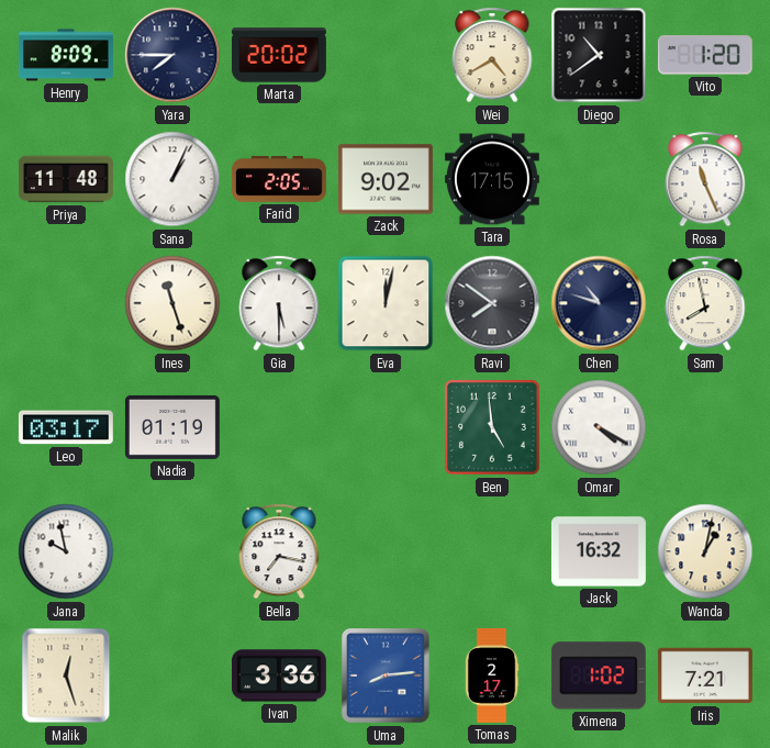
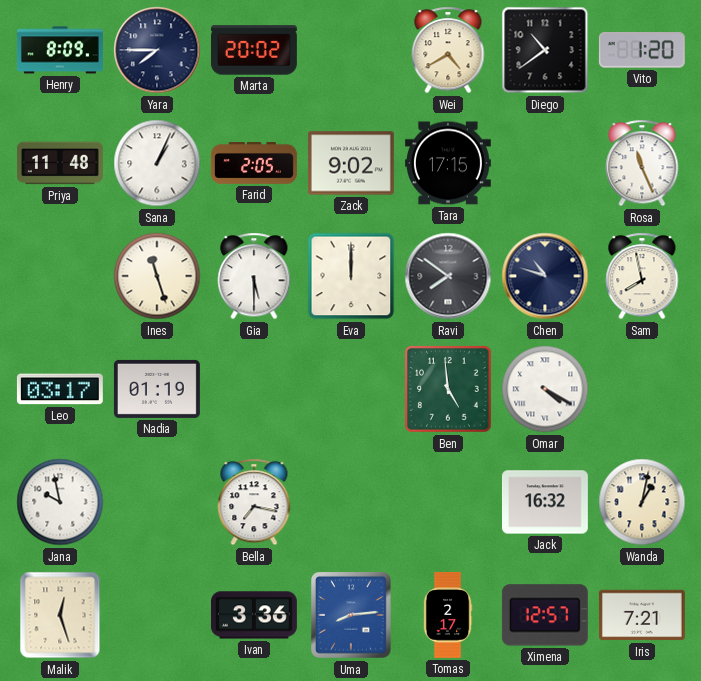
Eva: 12:02 -> 12:00
Ximena: 1:02 -> 12:57
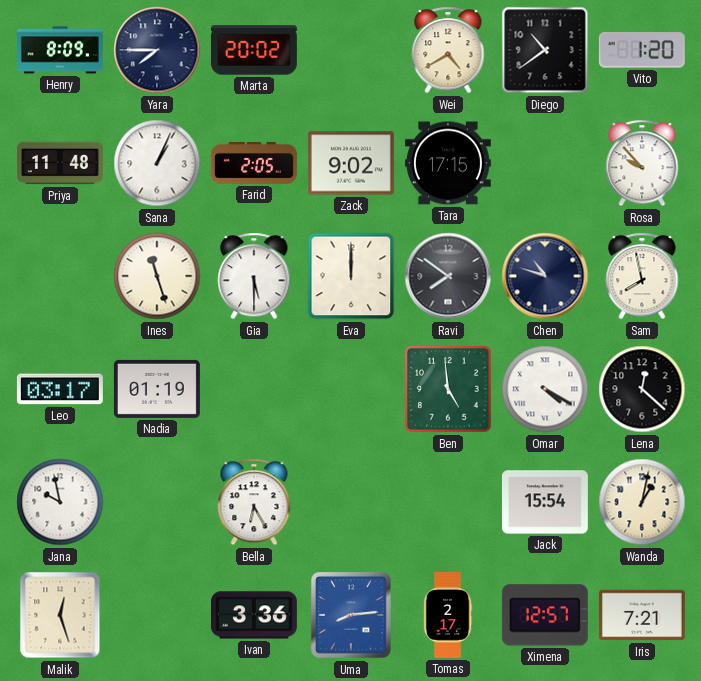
Rosa: 11:26 -> 9:53
Lena: none -> 12:22
Bella: 7:17 -> 6:25
Jack: 16:32 -> 15:54
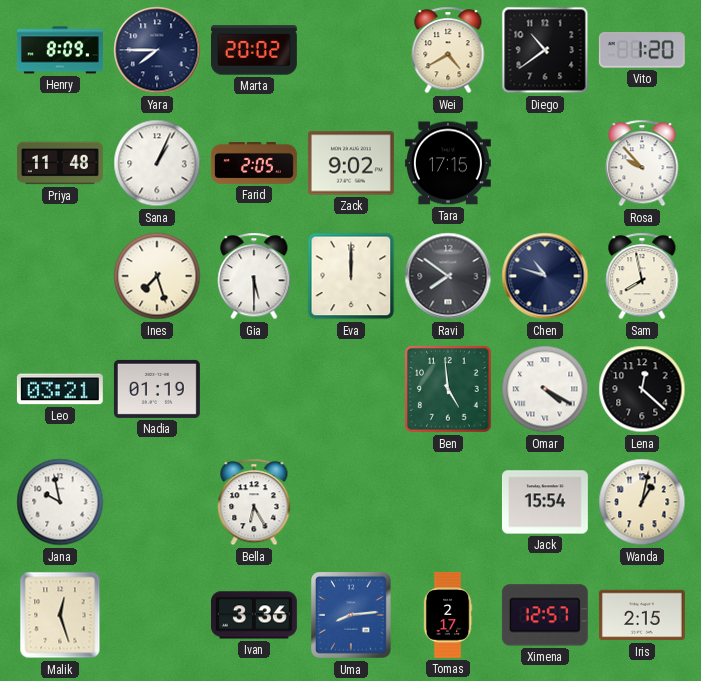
Ines: 11:27 -> 7:27
Leo: 03:17 -> 03:21
Iris: 7:21 -> 2:15
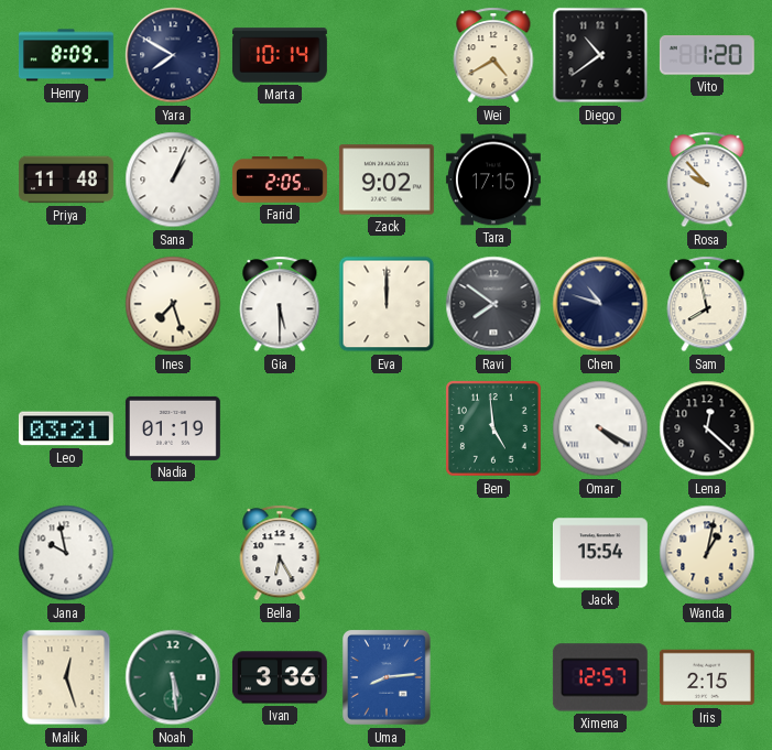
Yara: 7:45 -> 7:50
Marta: 20:02 -> 10:14
Noah: none -> 5:29
Tomas: 2:17 -> none
